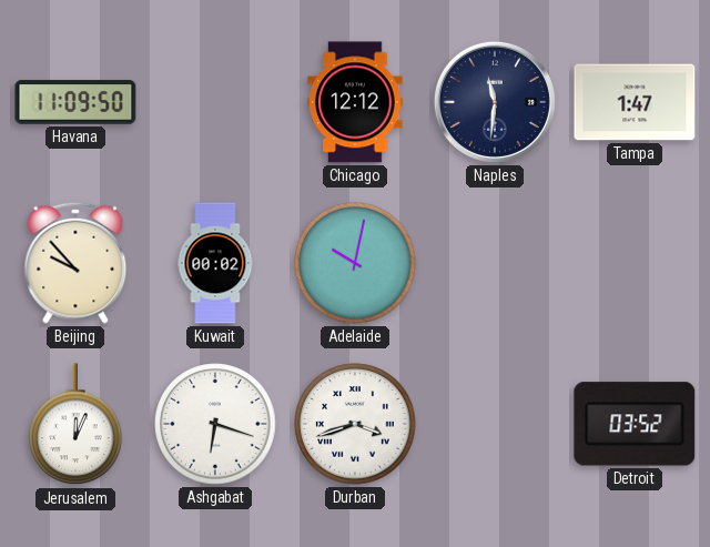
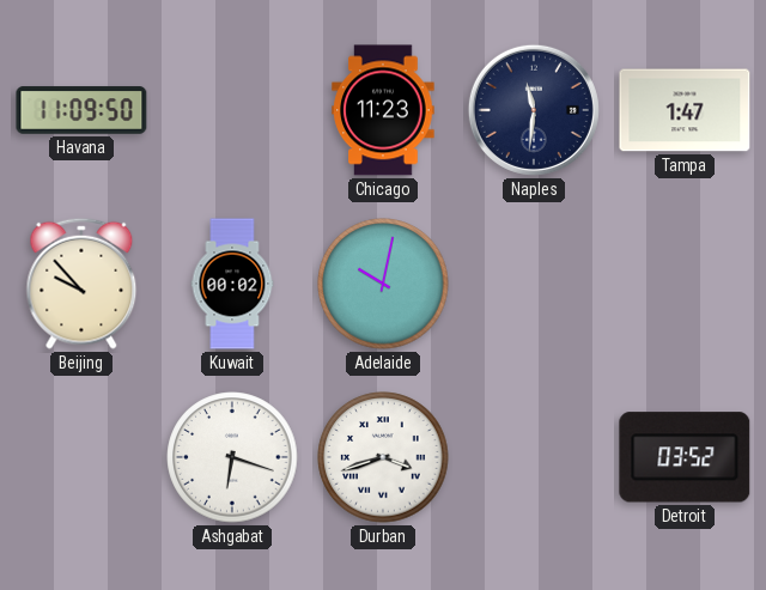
Chicago: 12:12 -> 11:23
Jerusalem: 12:04 -> none
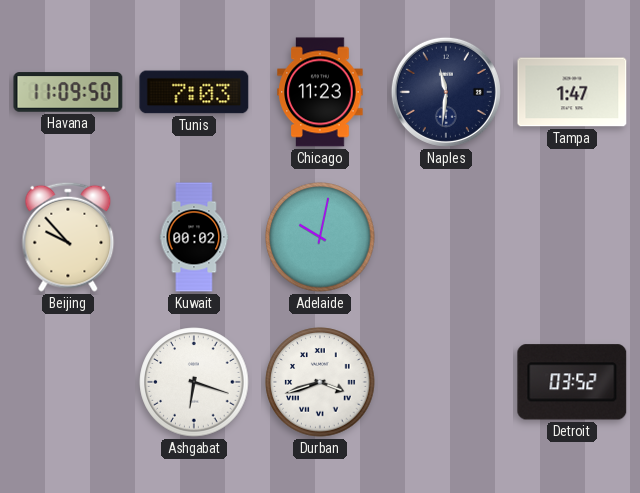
Tunis: none -> 7:03
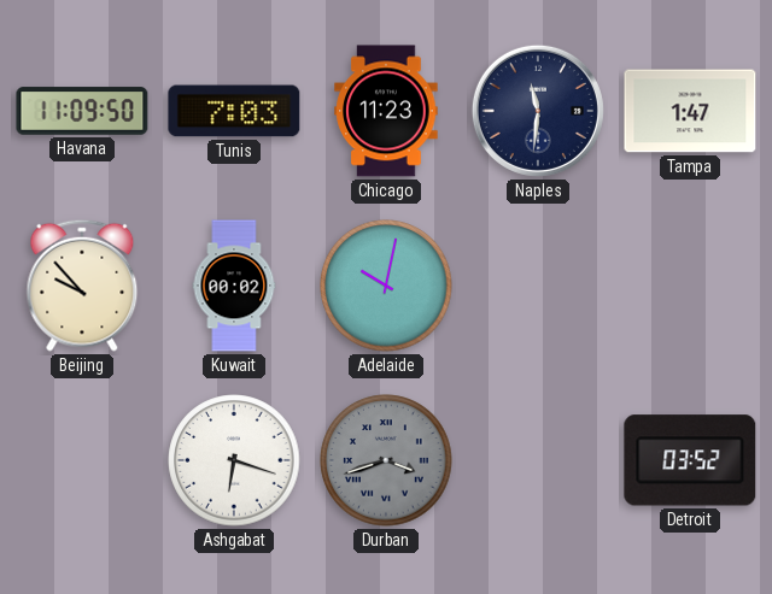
Durban dial: white -> grey
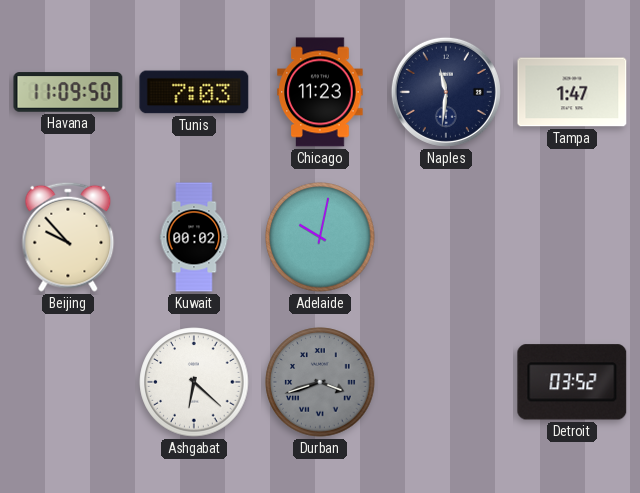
Ashgabat: 6:18 -> 6:22
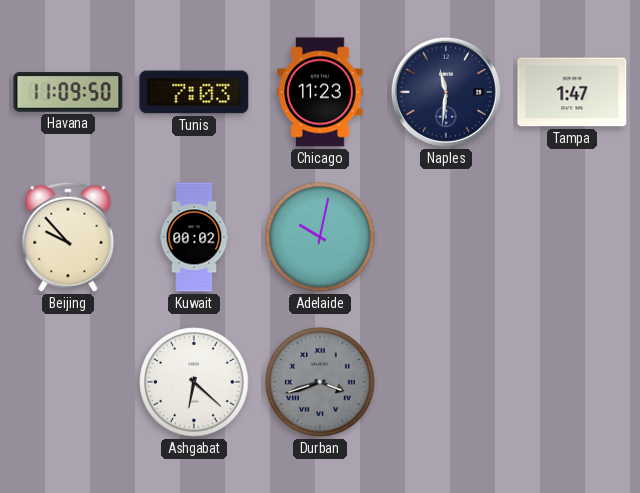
Detroit: 03:52 -> none
